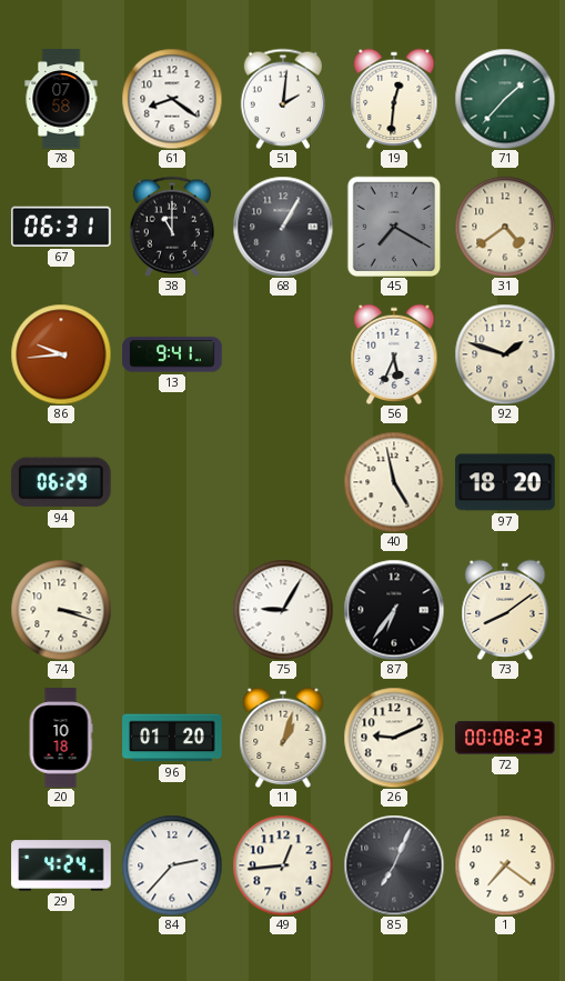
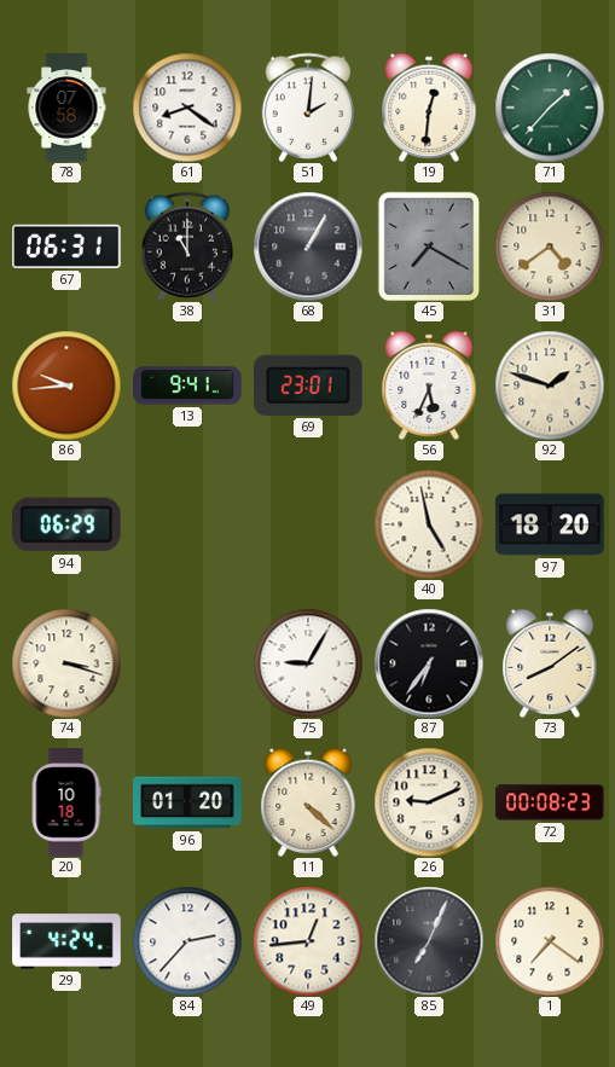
69: none -> 23:01
11: 1:03 -> 4:22
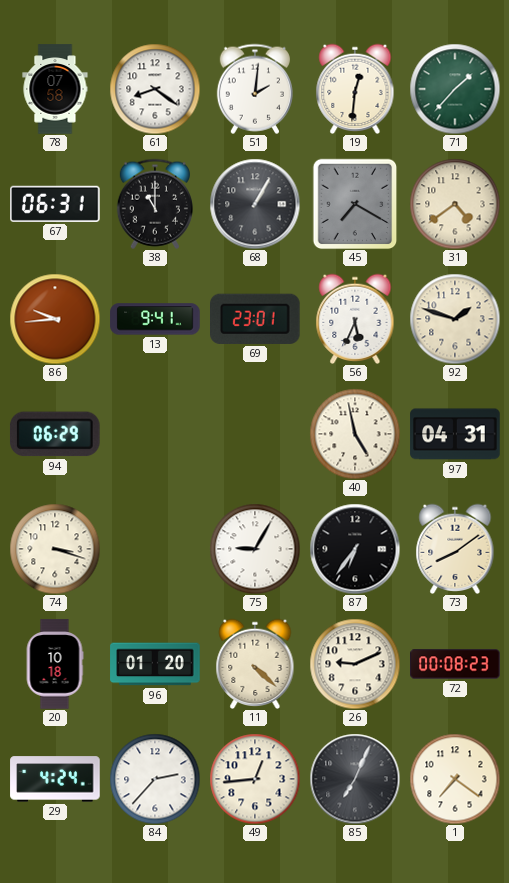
97: 18:20 -> 04:31
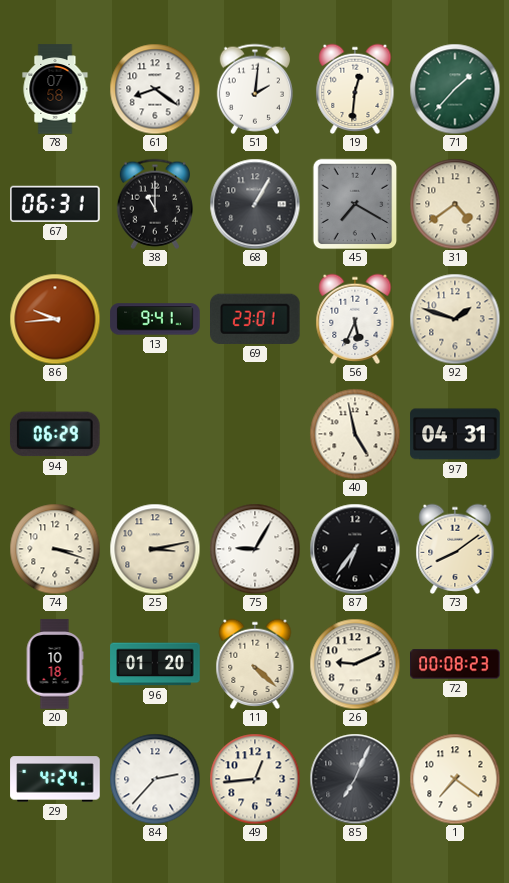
25: none -> 3:13
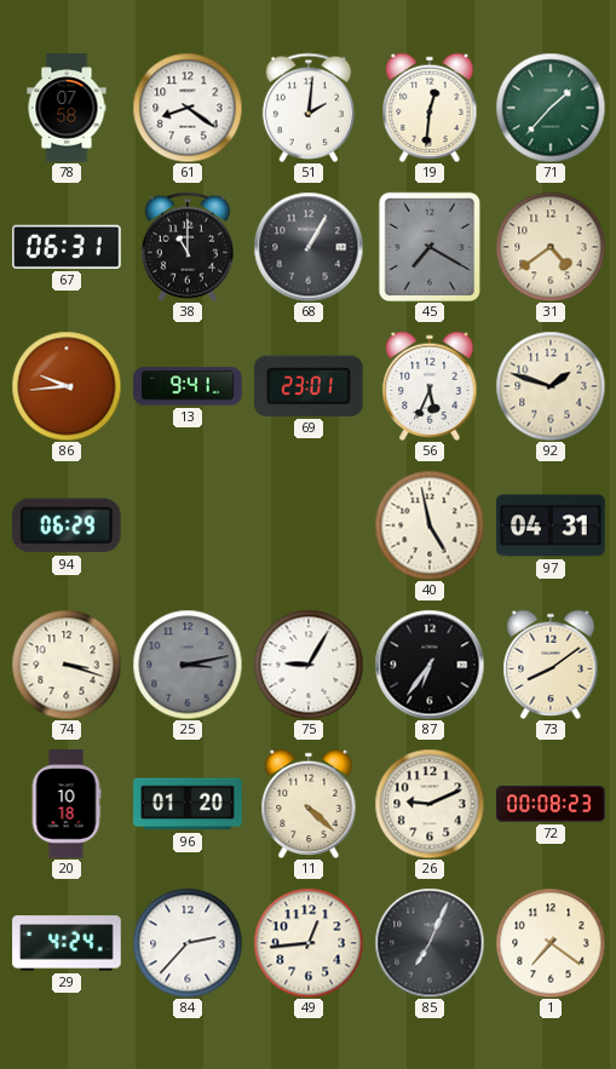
25 dial: cream -> grey
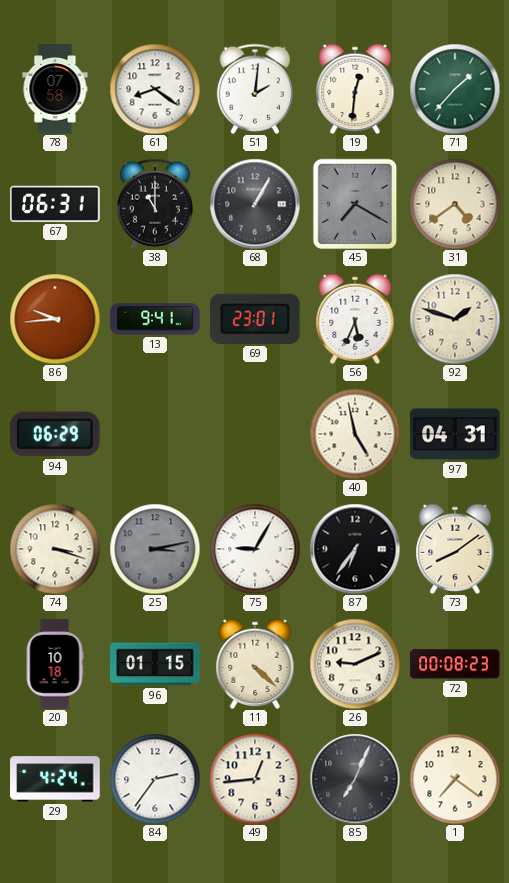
96: 01:20 -> 01:15
84: 2:37 -> 2:36
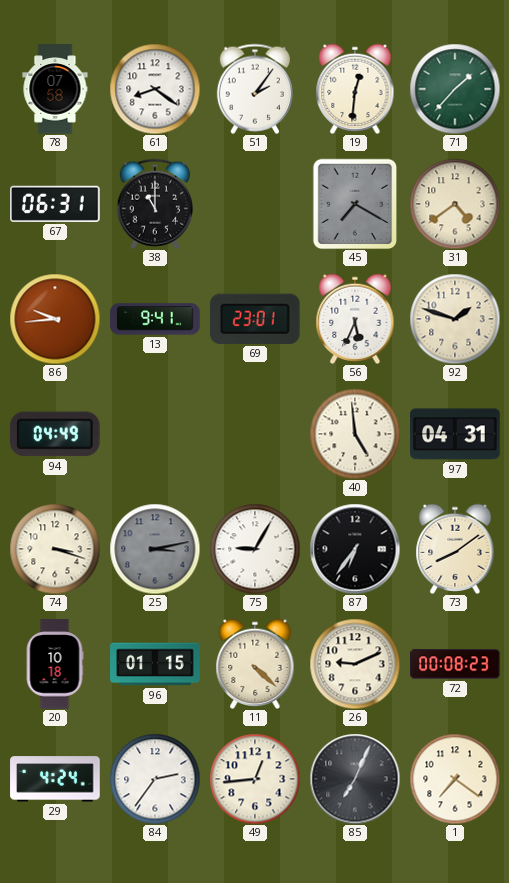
51: 2:01 -> 2:06
68: 1:05 -> none
94: 06:29 -> 04:49
40: 4:58 -> 4:59
